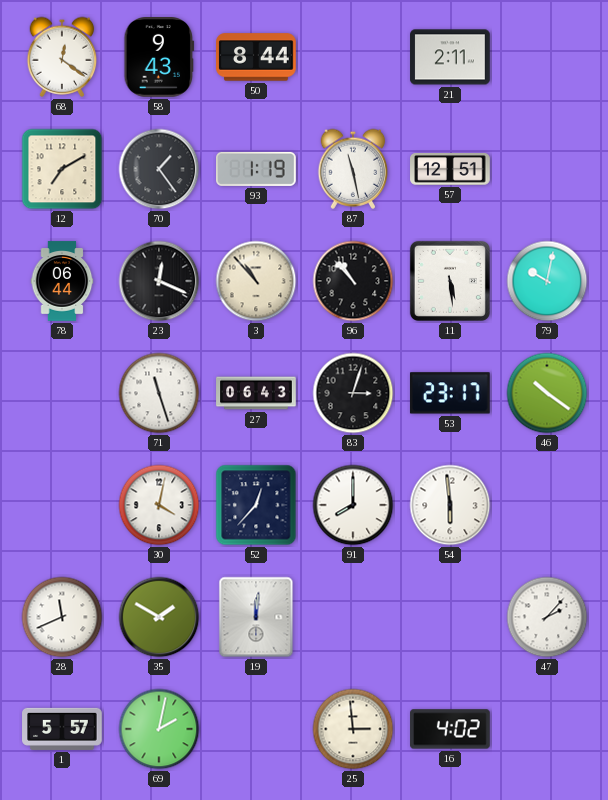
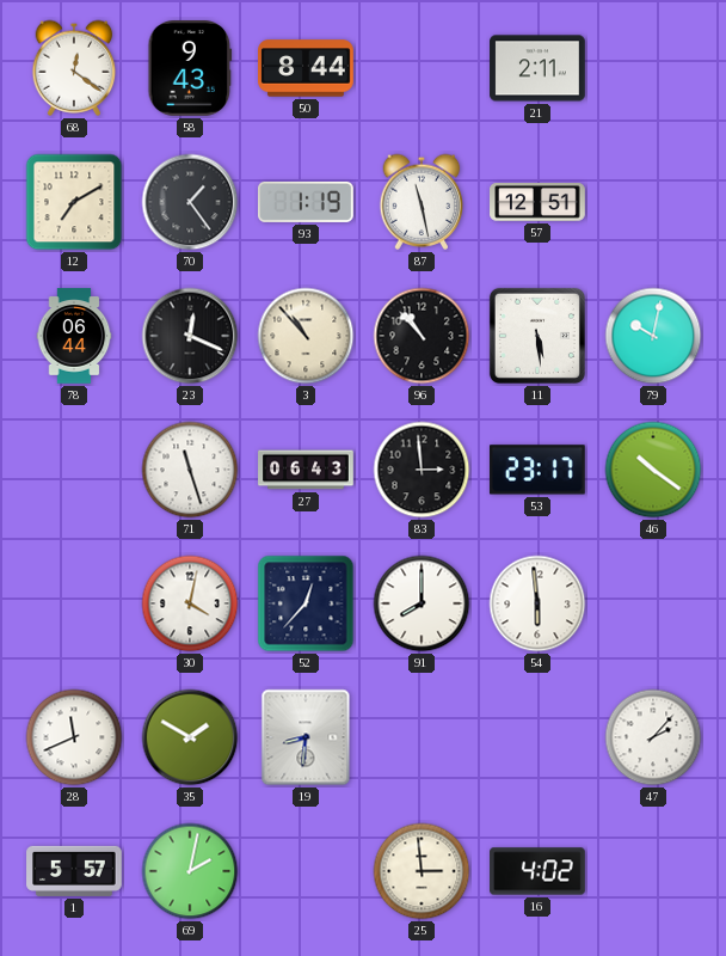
83: 3:03 -> 2:59
19: 12:01 -> 8:31
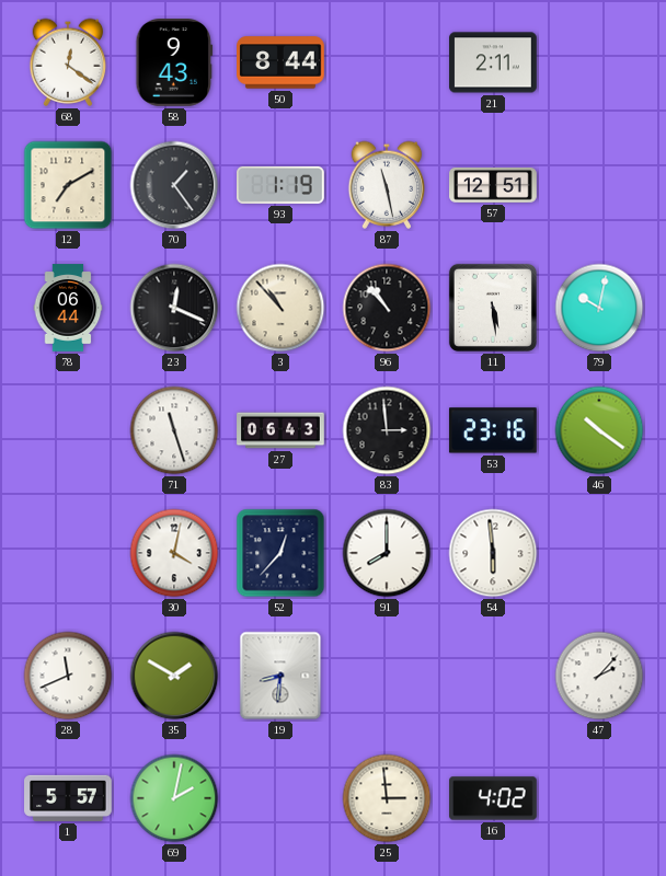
53: 23:17 -> 23:16
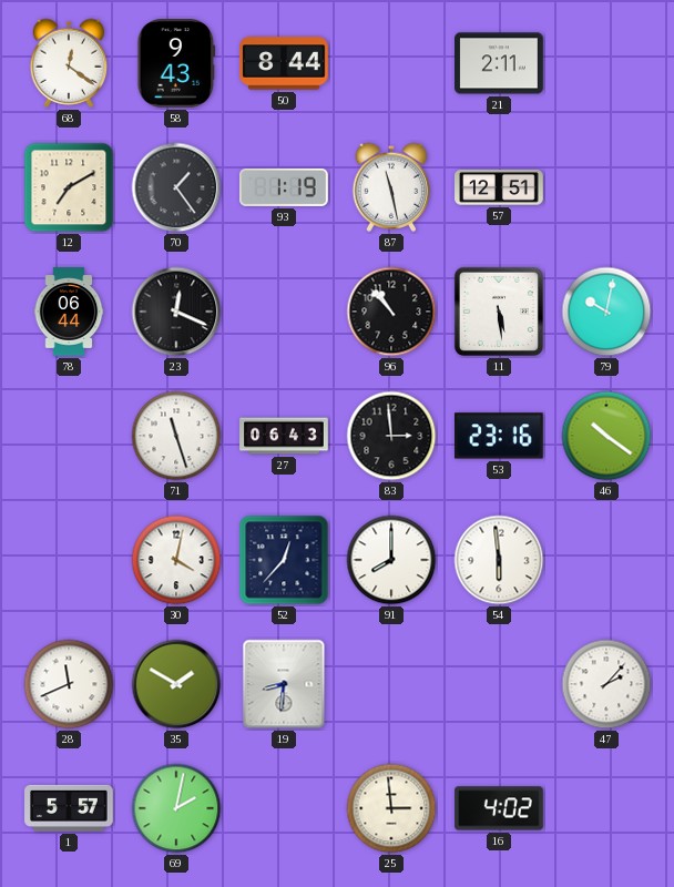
3: 10:53 -> none
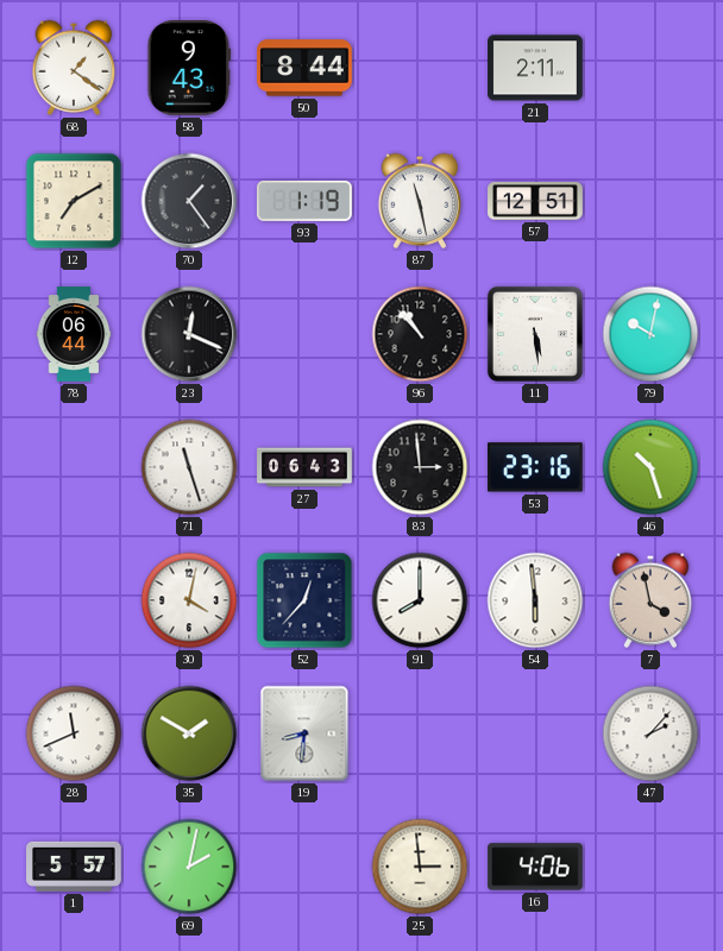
68: 12:21 -> 1:21
46: 10:21 -> 10:27
7: none -> 3:58
16: 4:02 -> 4:06
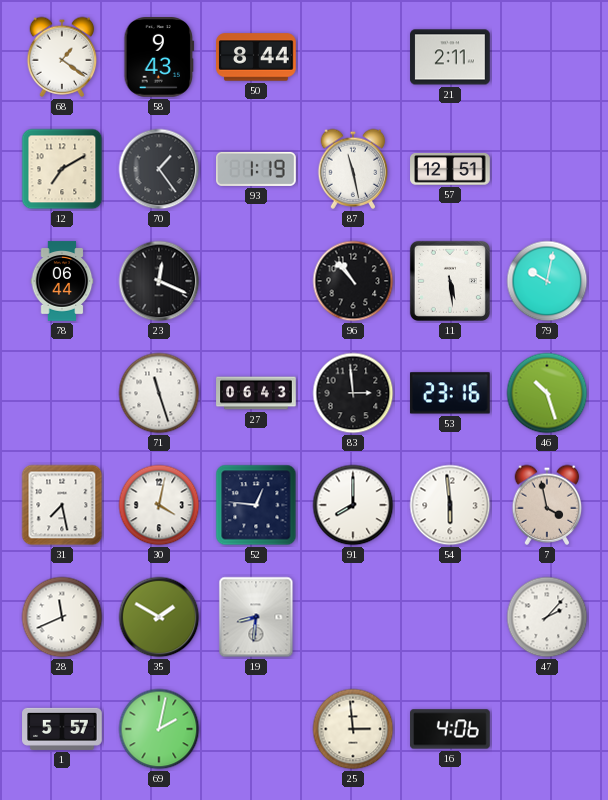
31: none -> 7:28
52: 12:37 -> 12:46
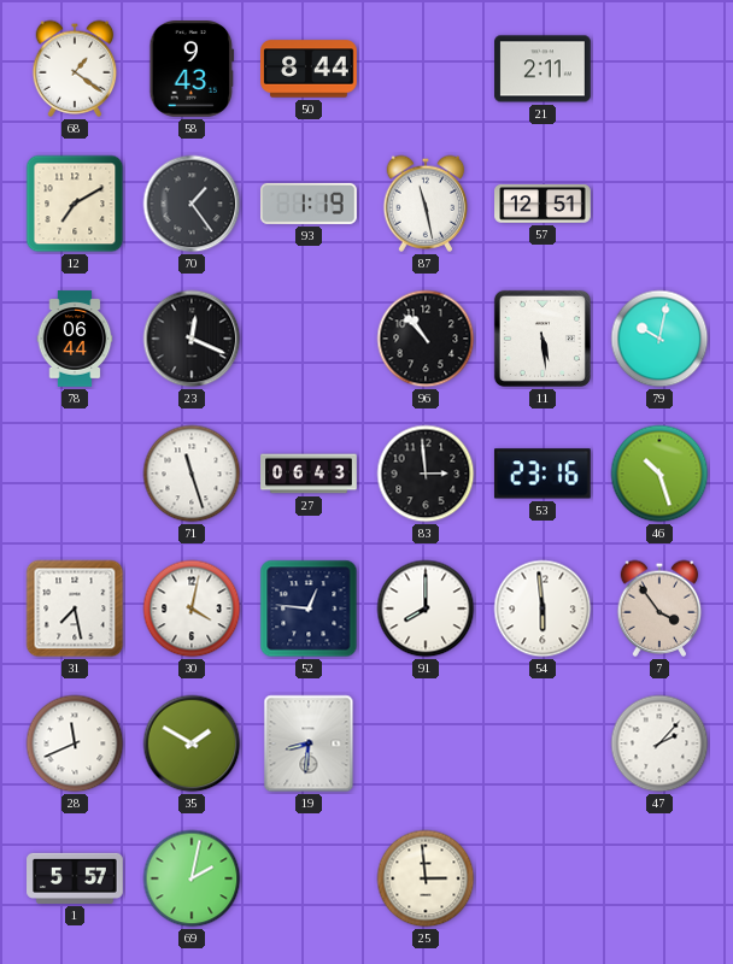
7: 3:58 -> 3:54
16: 4:06 -> none
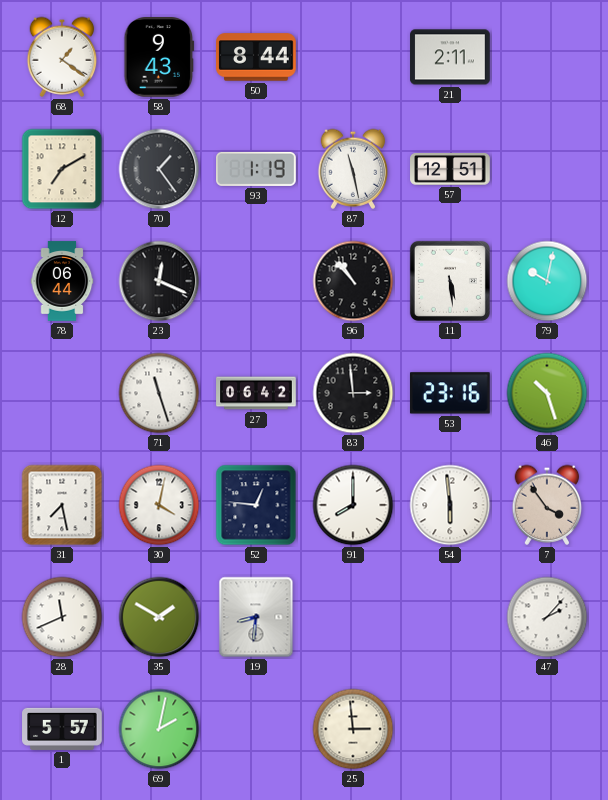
27: 06:43 -> 06:42
